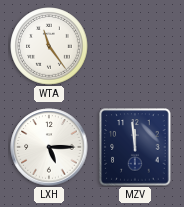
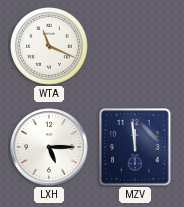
WTA: 11:24 -> 11:19
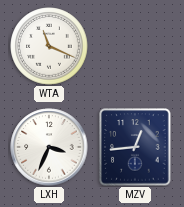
LXH: 5:15 -> 3:34
MZV: 11:59 -> 12:44
